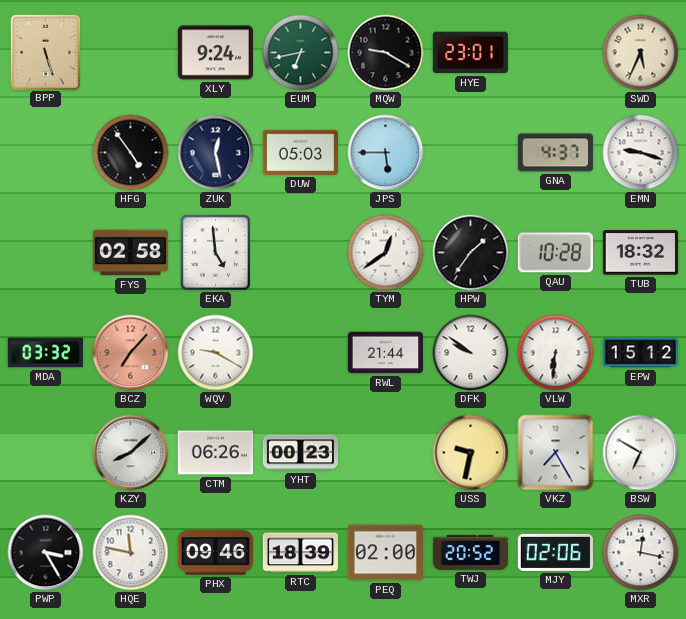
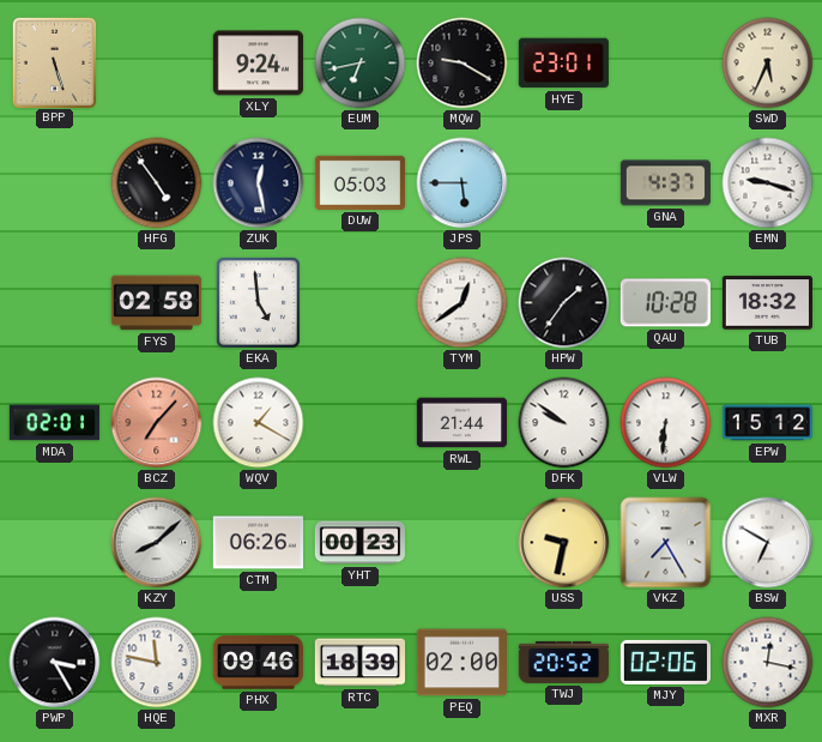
MDA: 03:32 -> 02:01
WQV: 9:20 -> 1:20
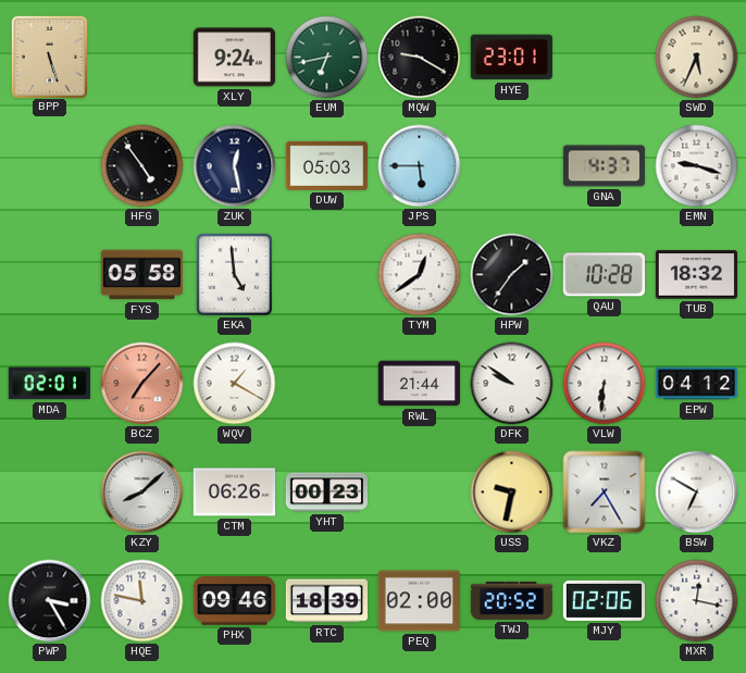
FYS: 02:58 -> 05:58
EPW: 15:12 -> 04:12
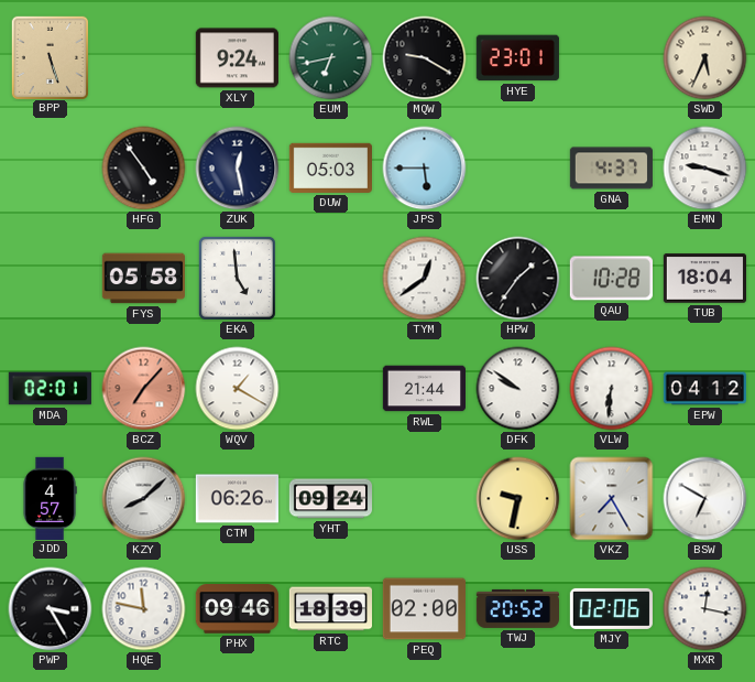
TUB: 18:32 -> 18:04
JDD: none -> 4:57
YHT: 00:23 -> 09:24
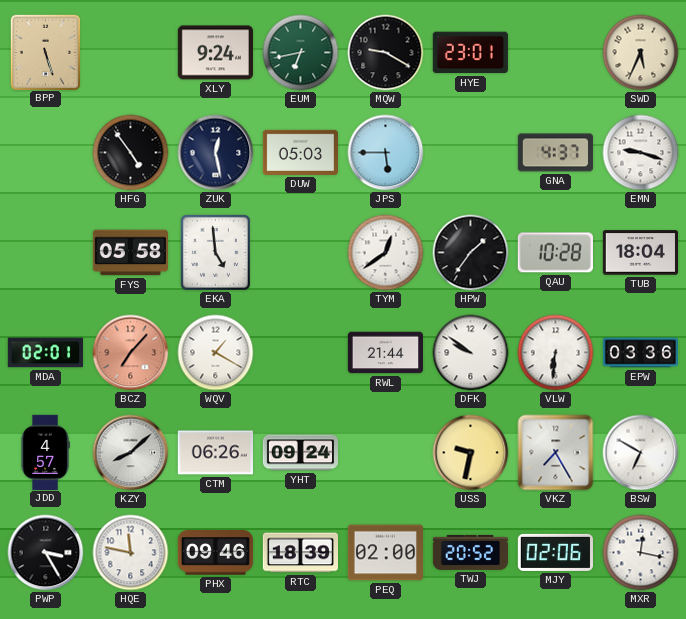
EPW: 04:12 -> 03:36
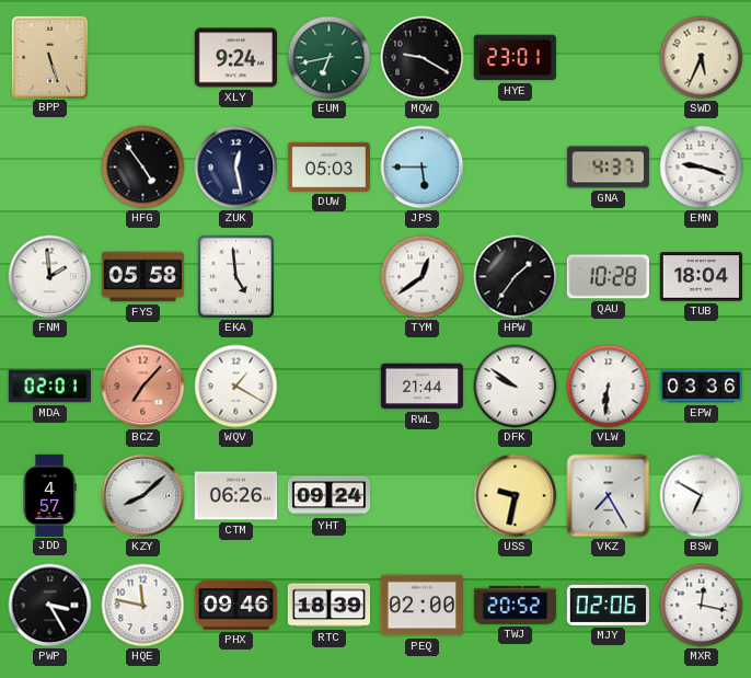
FNM: none -> 1:59
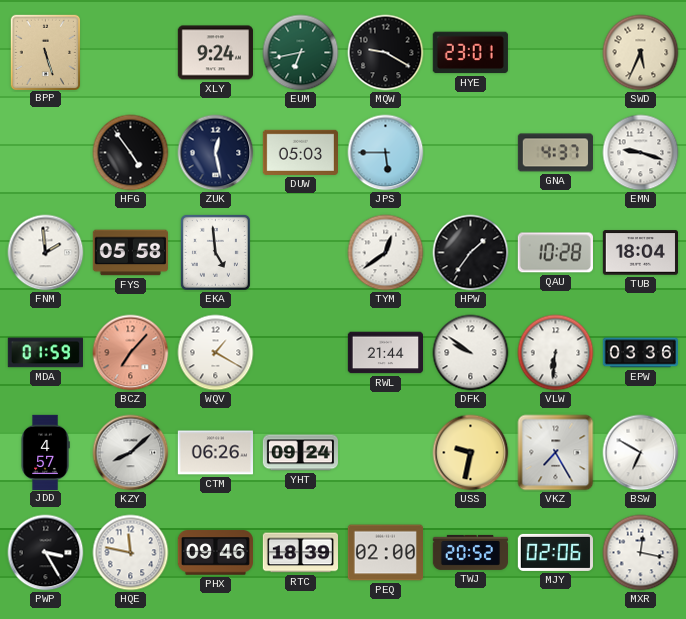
MDA: 02:01 -> 01:59
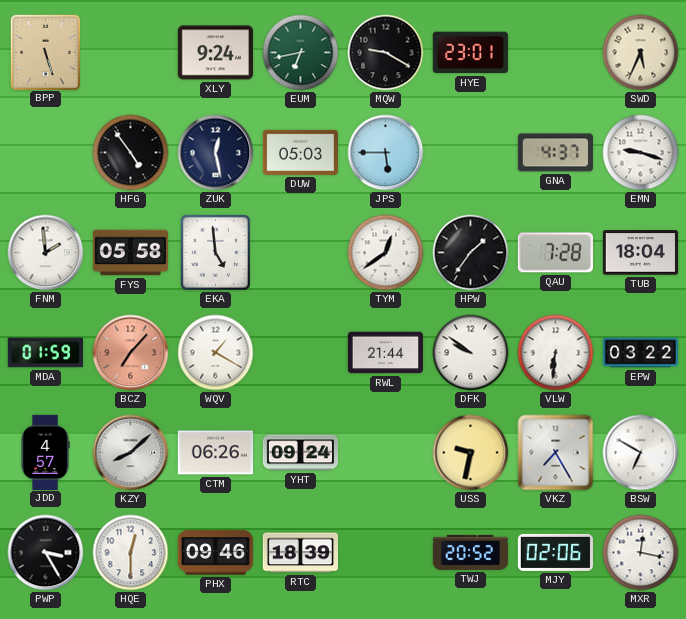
QAU: 10:28 -> 7:28
EPW: 03:36 -> 03:22
HQE: 11:47 -> 12:30
PEQ: 02:00 -> none
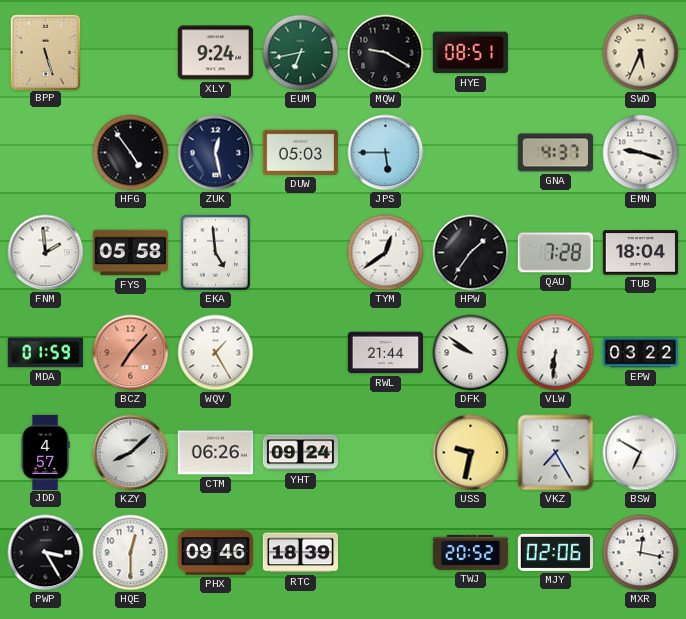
HYE: 23:01 -> 08:51
WQV: 1:20 -> 1:25
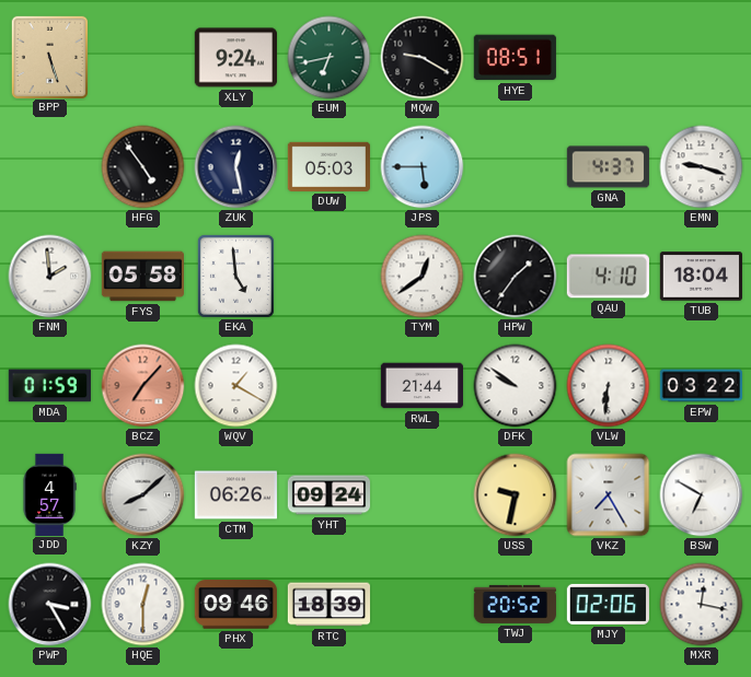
SWD: 5:34 -> none
QAU: 7:28 -> 4:10
WQV: 1:25 -> 1:20
